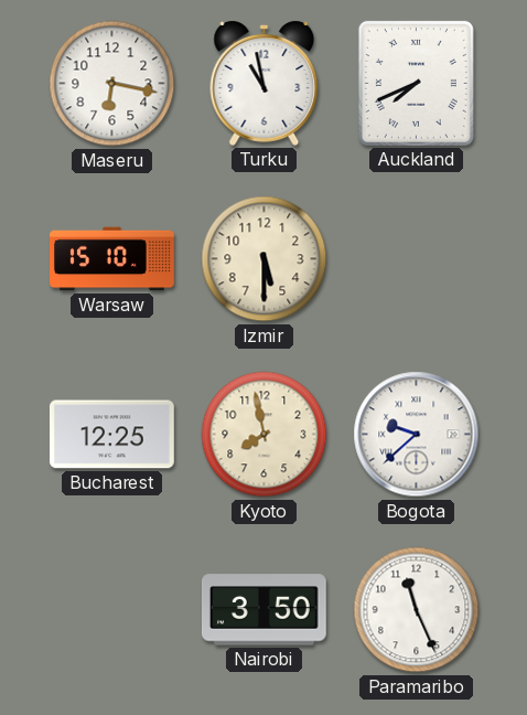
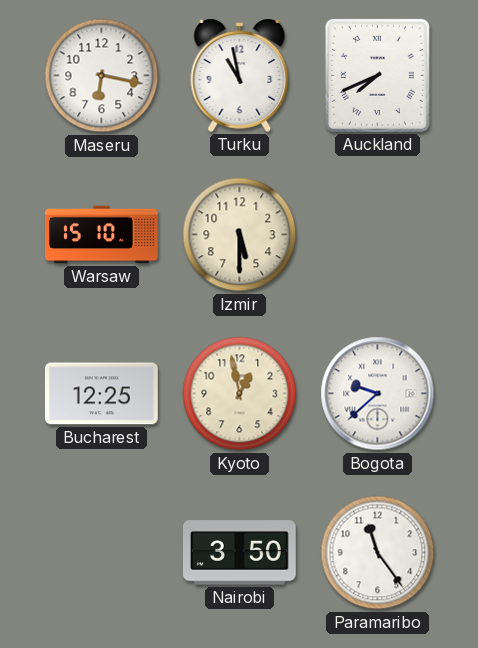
Kyoto: 7:58 -> 12:58
Paramaribo: 11:26 -> 11:24
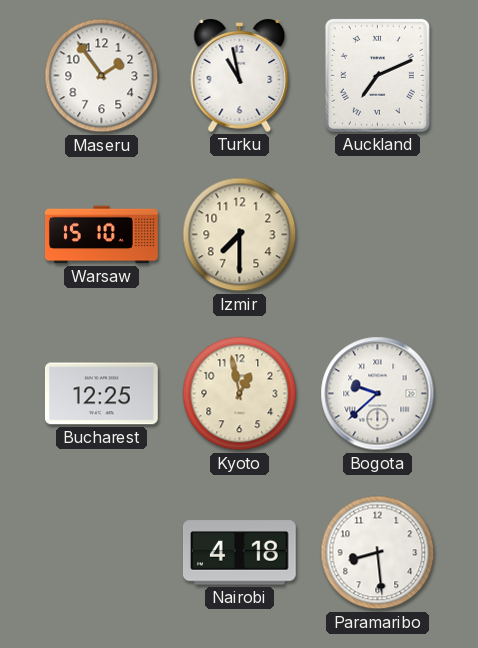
Maseru: 6:17 -> 1:54
Auckland: 7:41 -> 7:11
Izmir: 5:30 -> 7:30
Nairobi: 3:50 -> 4:18
Paramaribo: 11:24 -> 8:29
